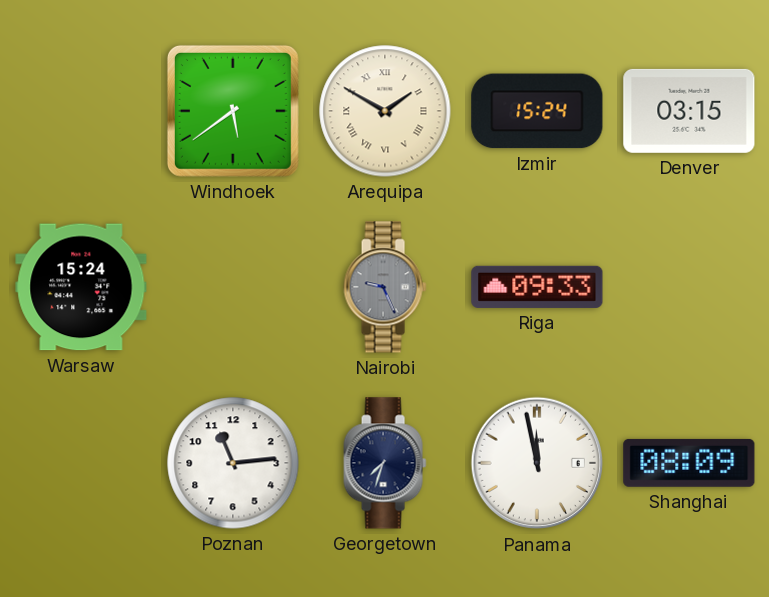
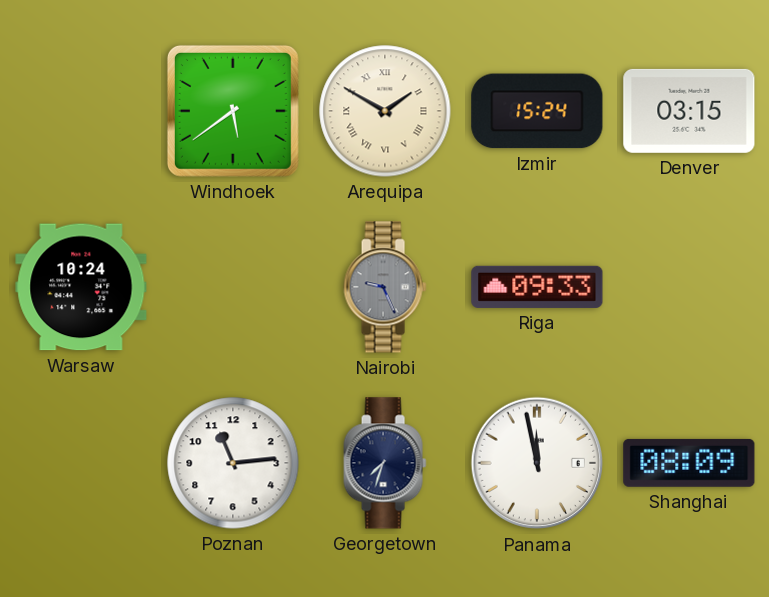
Warsaw: 15:24 -> 10:24
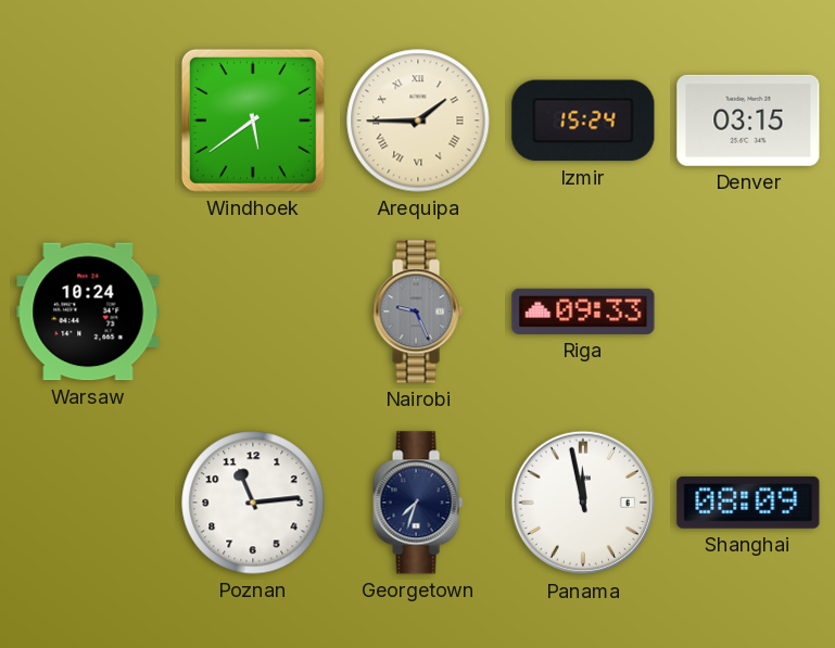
Arequipa: 1:50 -> 1:45
